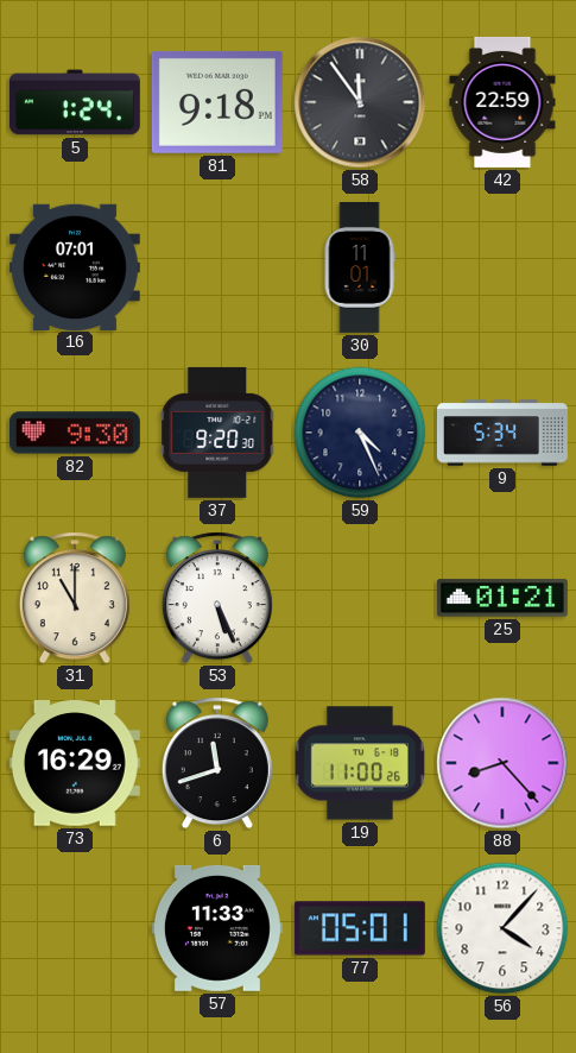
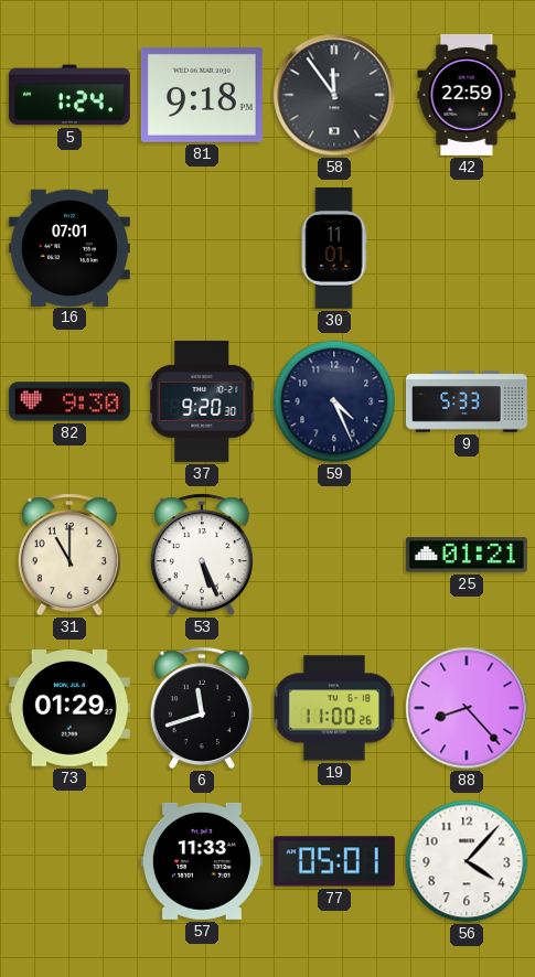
9: 5:34 -> 5:33
73: 16:29 -> 01:29
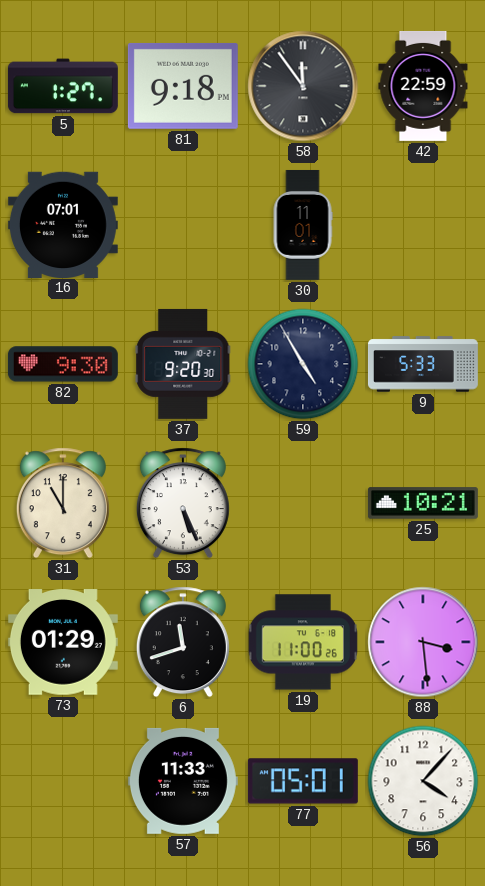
5: 1:24 -> 1:27
59: 4:26 -> 4:55
25: 01:21 -> 10:21
88: 8:23 -> 3:29
